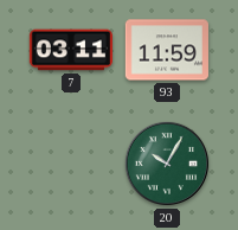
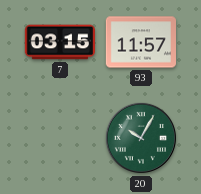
7: 03:11 -> 03:15
93: 11:59 -> 11:57
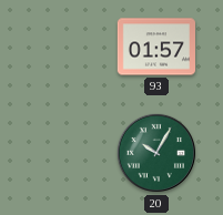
7: 03:15 -> none
93: 11:57 -> 01:57
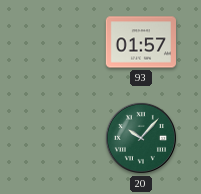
20: 10:05 -> 10:07
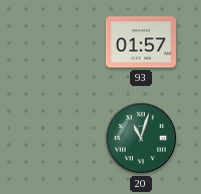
20: 10:07 -> 11:03
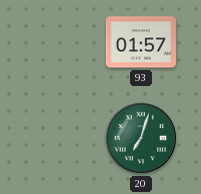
20: 11:03 -> 7:03
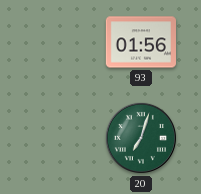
93: 01:57 -> 01:56
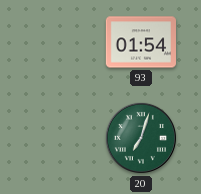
93: 01:56 -> 01:54
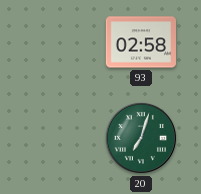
93: 01:54 -> 02:58
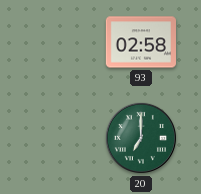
20: 7:03 -> 7:00
